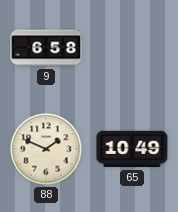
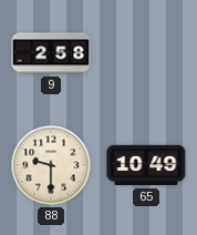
9: 6:58 -> 2:58
88: 1:49 -> 9:30
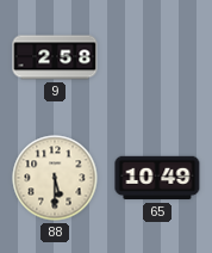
88: 9:30 -> 5:30
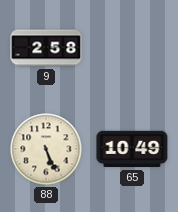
88: 5:30 -> 5:26
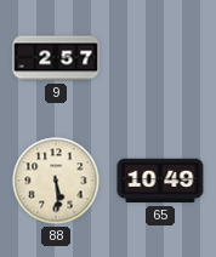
9: 2:58 -> 2:57
88: 5:26 -> 5:29
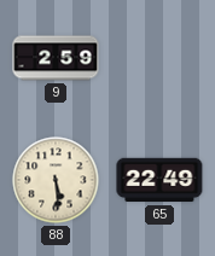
9: 2:57 -> 2:59
65: 10:49 -> 22:49
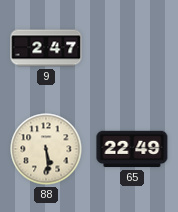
9: 2:59 -> 2:47
